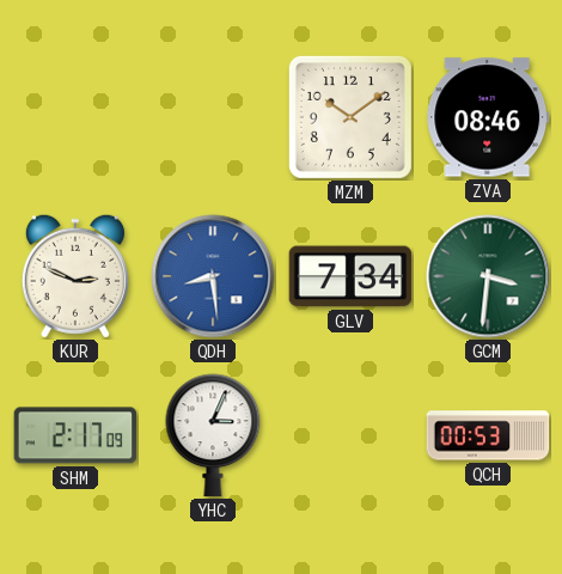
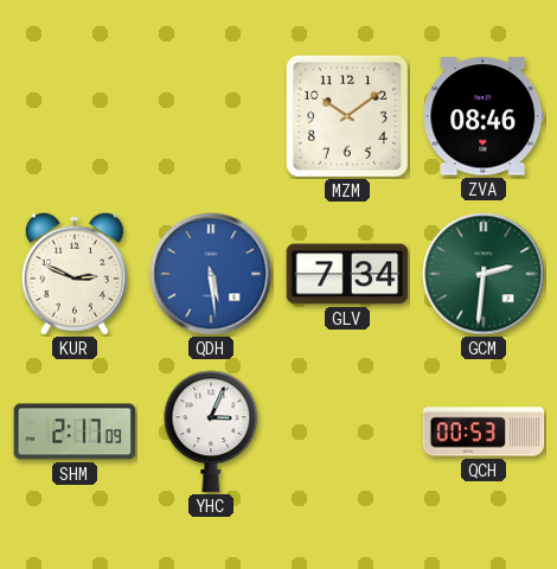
QDH: 8:29 -> 5:29
GCM: 3:31 -> 2:31
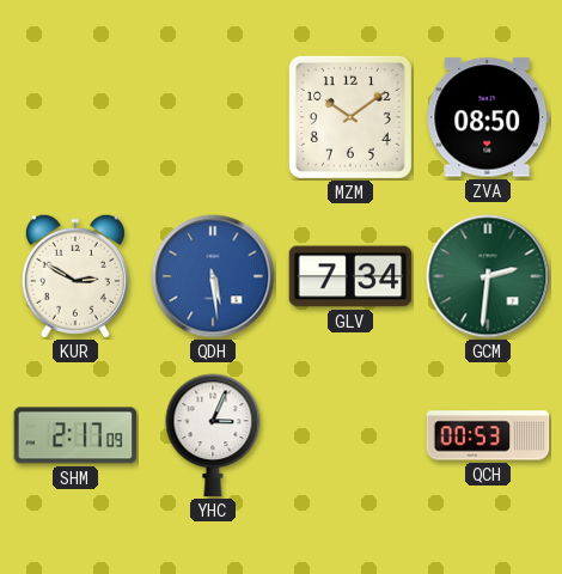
ZVA: 08:46 -> 08:50
KUR: 2:49 -> 2:50
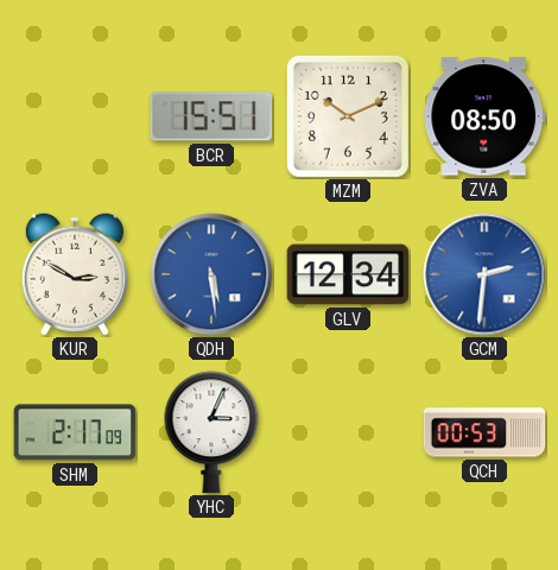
BCR: none -> 15:51
MZM: 10:09 -> 10:11
GLV: 7:34 -> 12:34
GCM dial: green -> blue
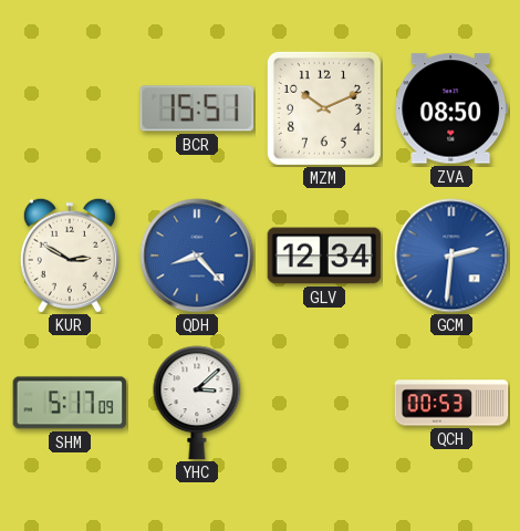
QDH: 5:29 -> 8:23
SHM: 2:17 -> 5:17
YHC: 3:04 -> 3:08
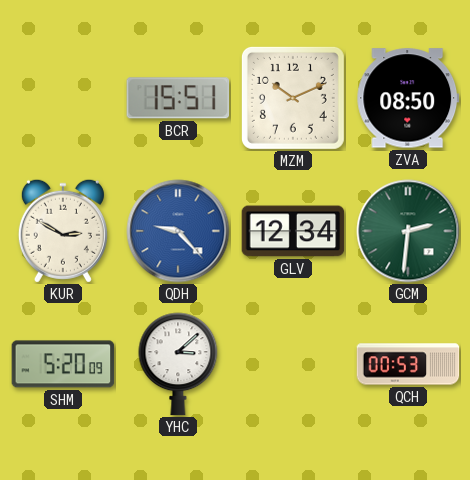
QDH: 8:23 -> 9:23
GCM dial: blue -> green
SHM: 5:17 -> 5:20
